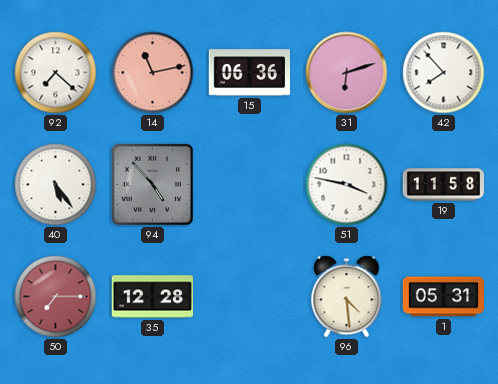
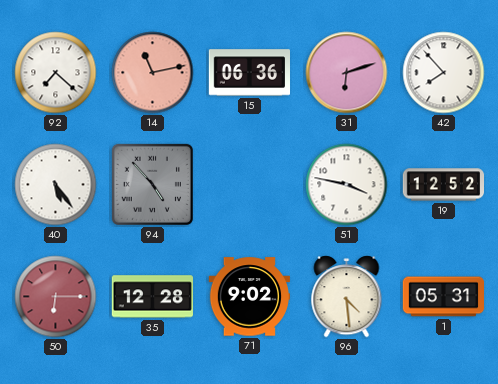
19: 11:58 -> 12:52
50: 7:15 -> 6:15
71: none -> 9:02
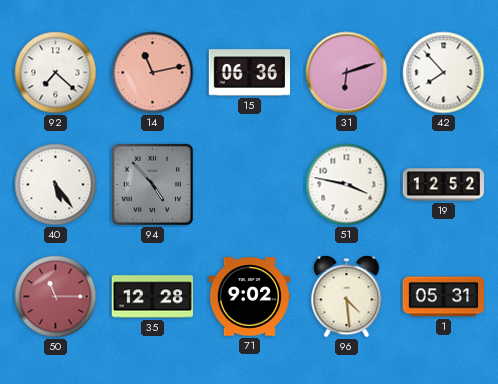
50: 6:15 -> 11:15
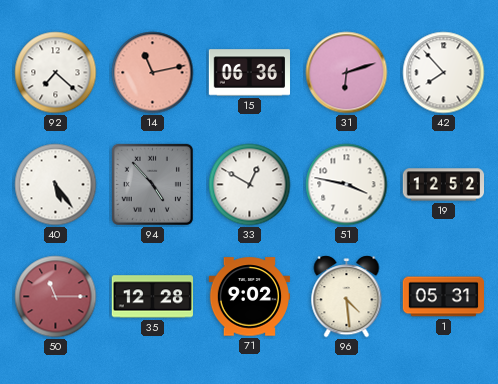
33: none -> 12:50
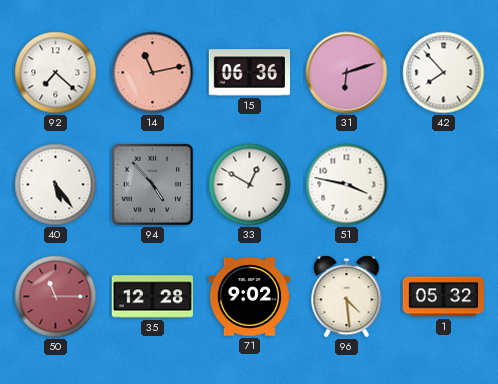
19: 12:52 -> none
1: 05:31 -> 05:32
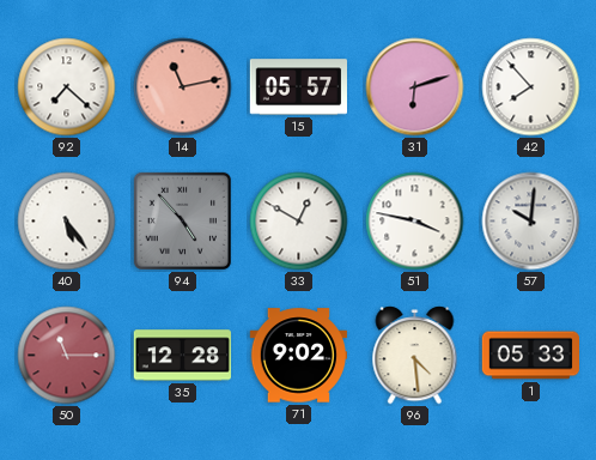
15: 06:36 -> 05:57
57: none -> 10:01
1: 05:32 -> 05:33
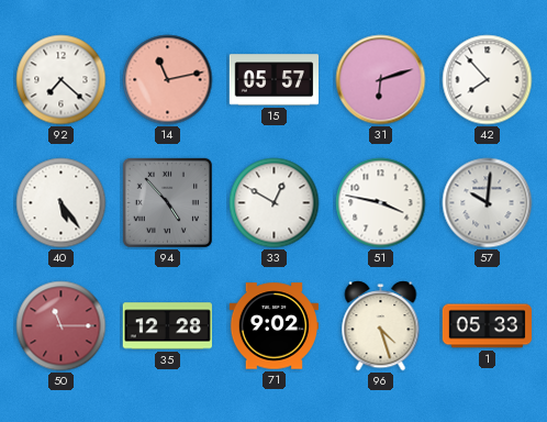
96: 4:29 -> 4:27
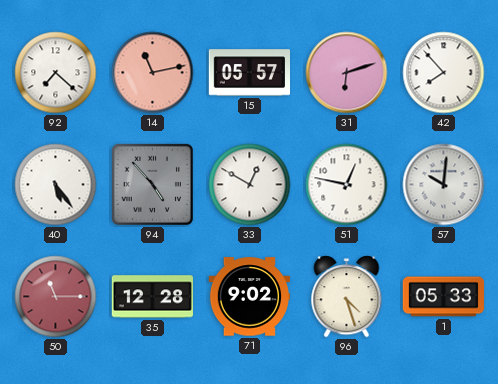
51: 3:47 -> 12:47
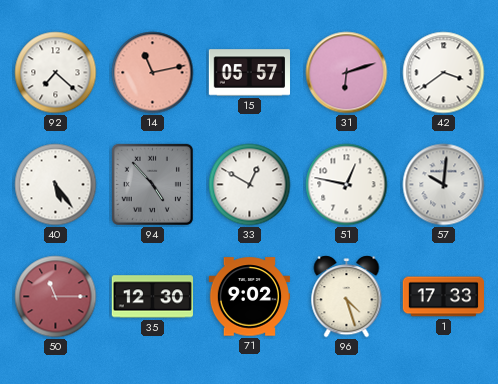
42: 7:53 -> 3:39
35: 12:28 -> 12:30
1: 05:33 -> 17:33
